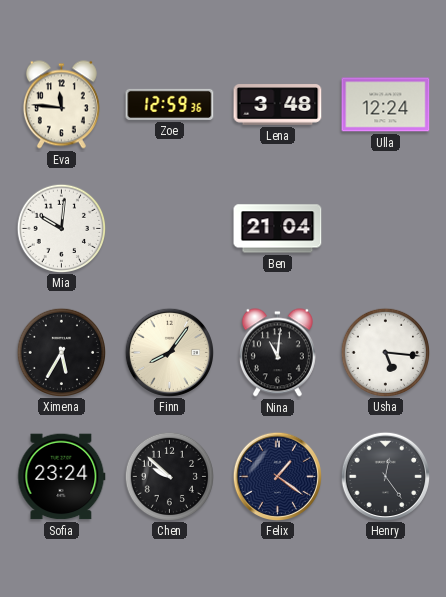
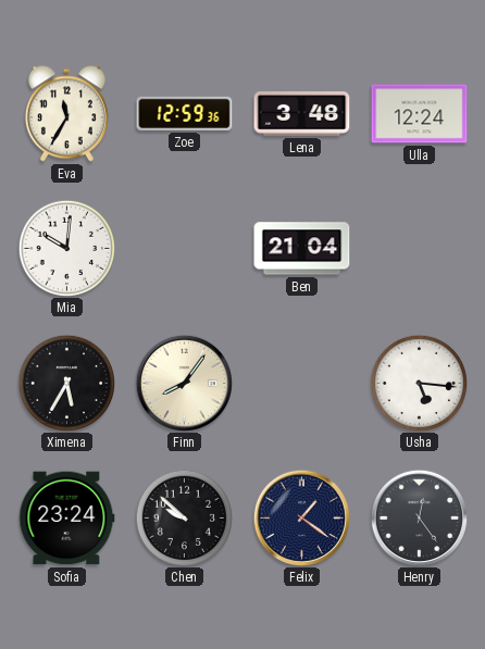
Eva: 11:46 -> 11:35
Nina: 11:01 -> none
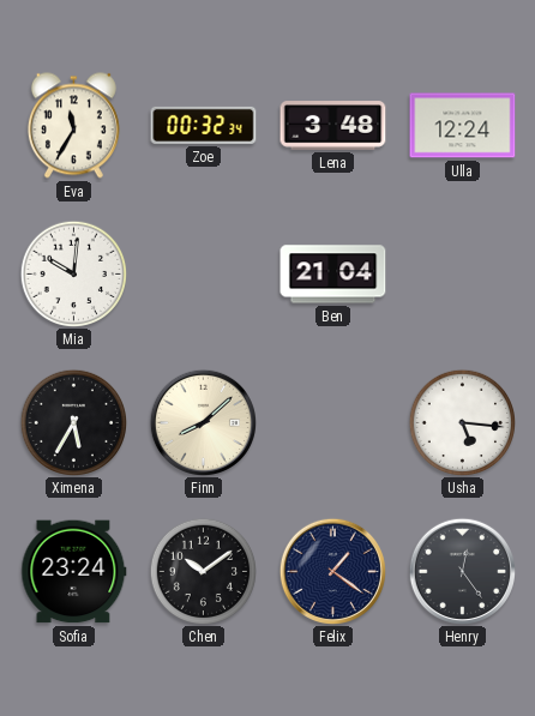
Zoe: 12:59 -> 00:32
Finn: 8:06 -> 8:08
Chen: 9:52 -> 10:09
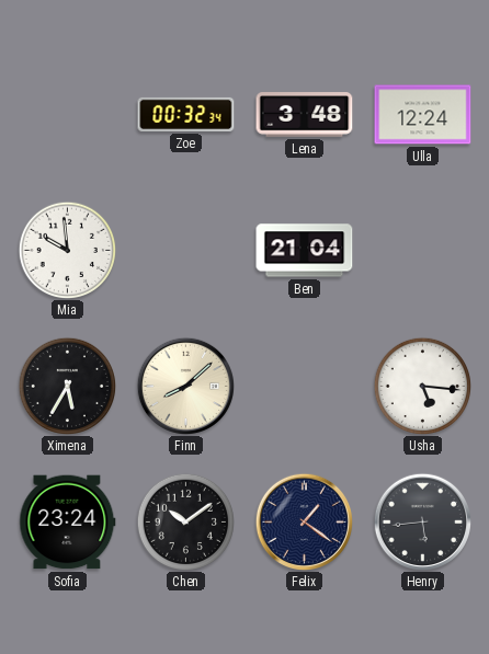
Eva: 11:35 -> none
Mia: 10:01 -> 9:59
Henry: 12:24 -> 5:44
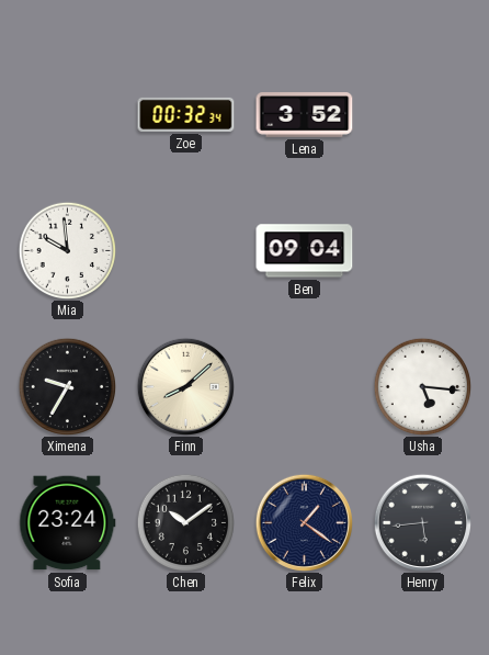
Lena: 3:48 -> 3:52
Ulla: 12:24 -> none
Ben: 21:04 -> 09:04
Ximena: 5:35 -> 9:35
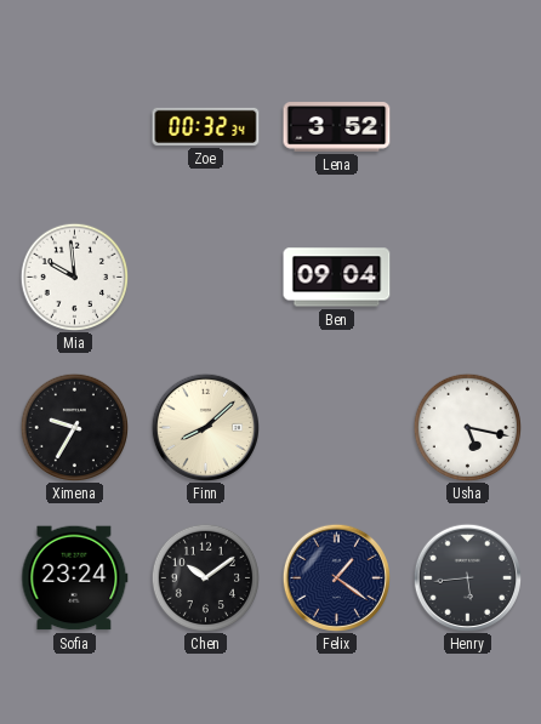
Usha: 5:16 -> 5:17
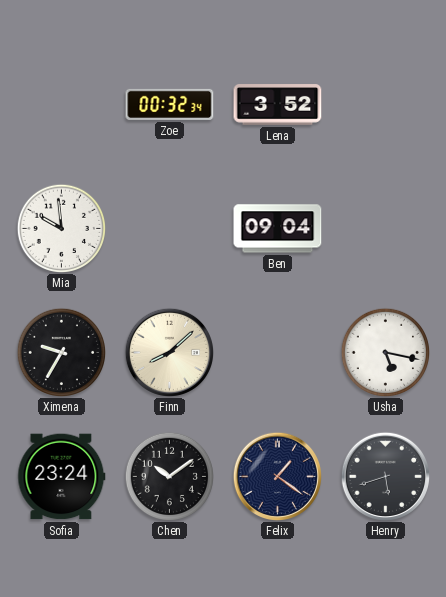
Henry: 5:44 -> 5:42
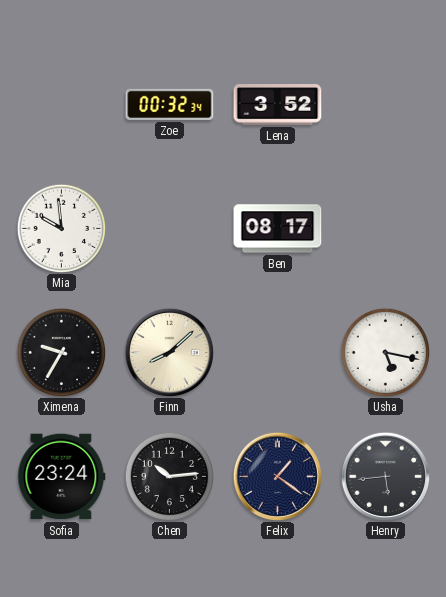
Ben: 09:04 -> 08:17
Chen: 10:09 -> 10:14
Henry: 5:42 -> 5:44
